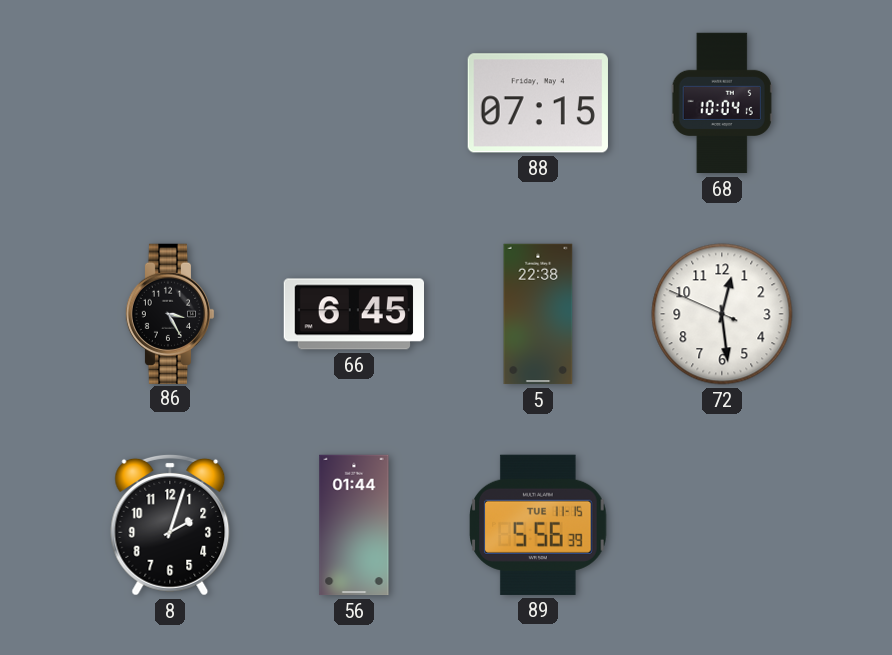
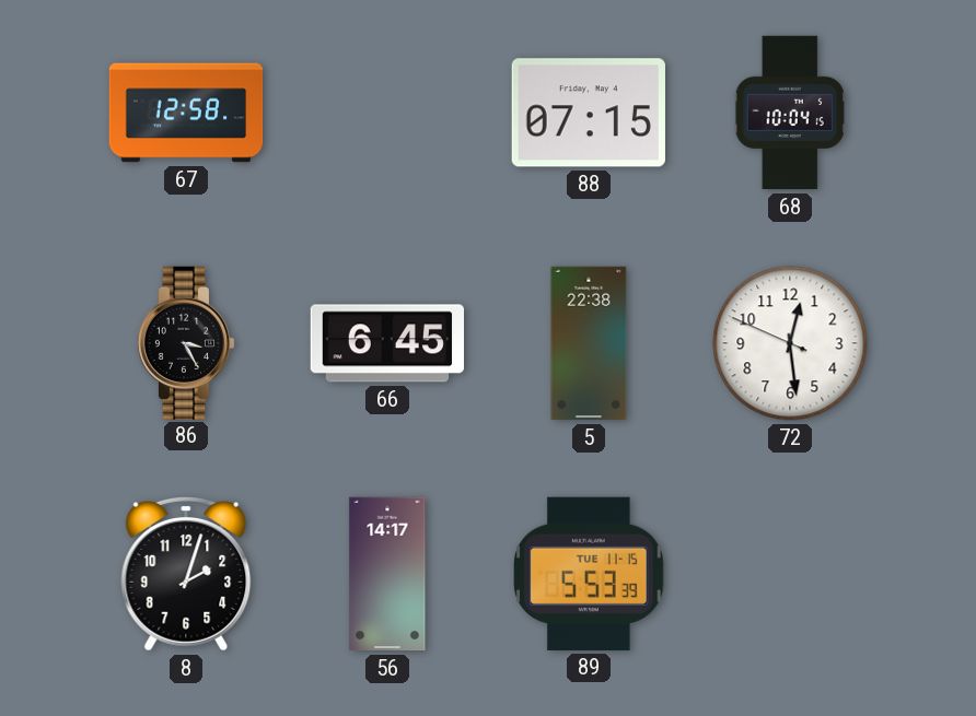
67: none -> 12:58
56: 01:44 -> 14:17
89: 5:56 -> 5:53
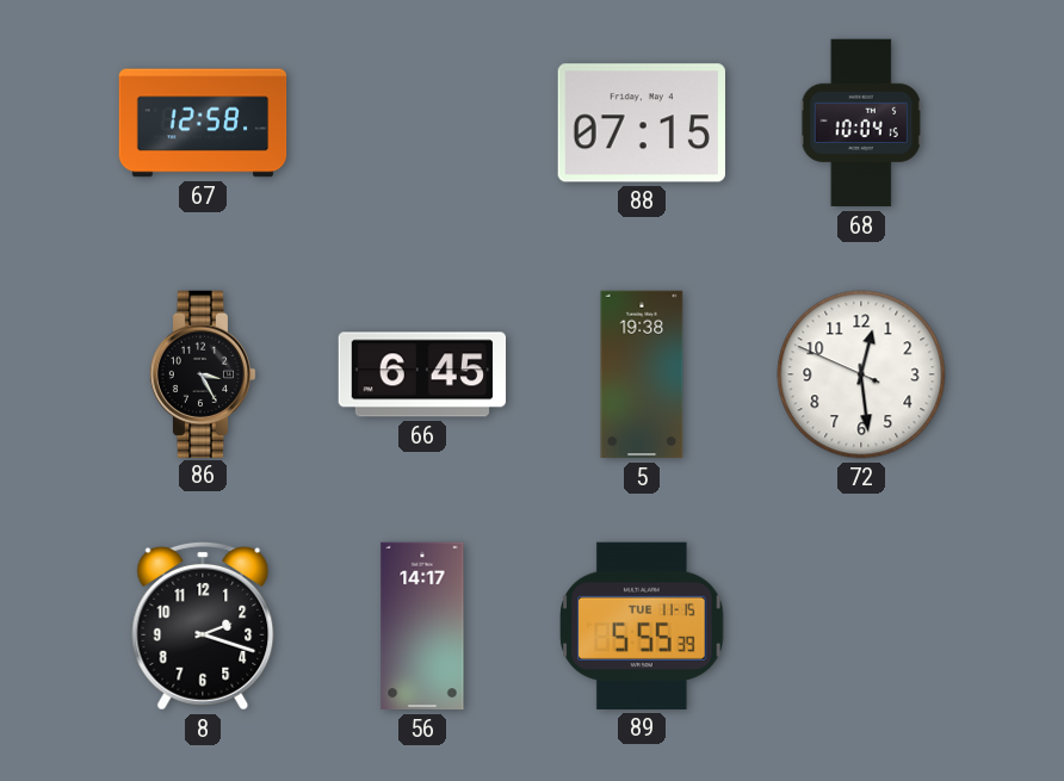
5: 22:38 -> 19:38
8: 2:03 -> 2:18
89: 5:53 -> 5:55
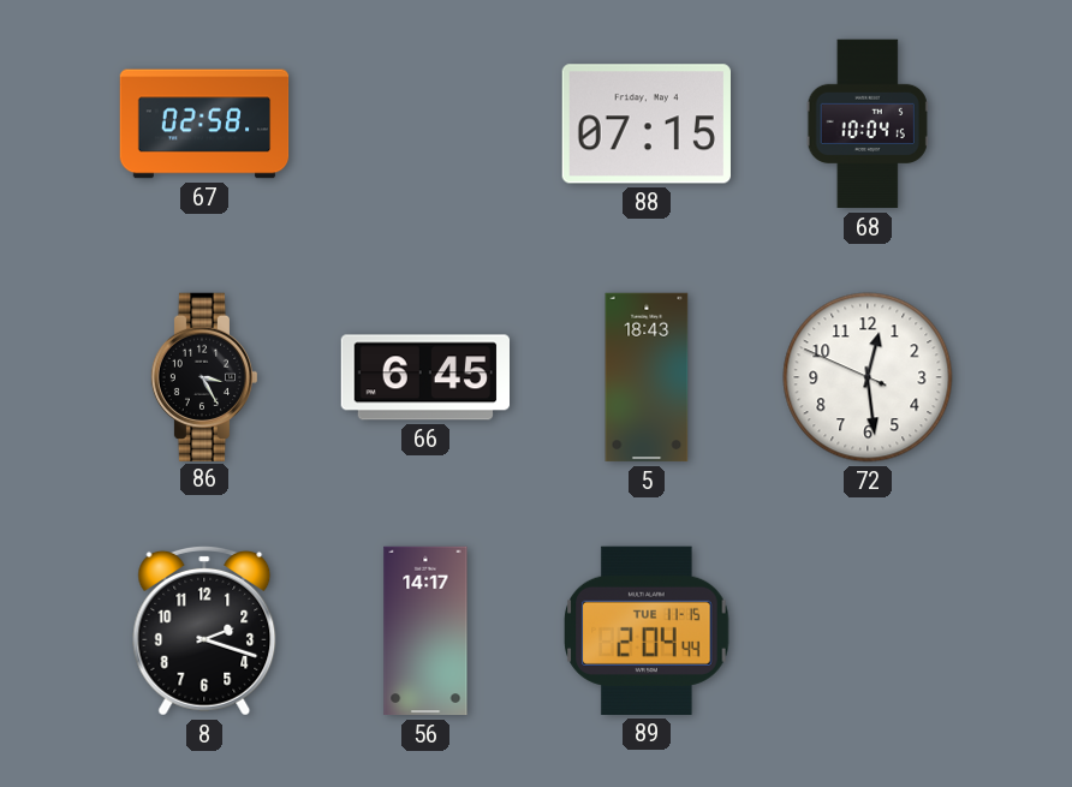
67: 12:58 -> 02:58
5: 19:38 -> 18:43
89: 5:55 -> 2:04
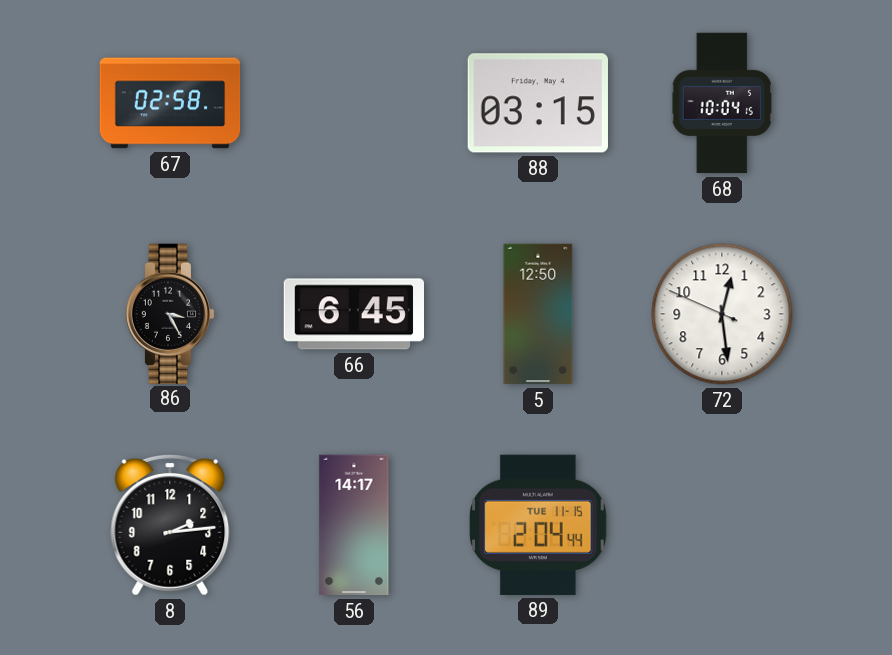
88: 07:15 -> 03:15
5: 18:43 -> 12:50
8: 2:18 -> 2:14
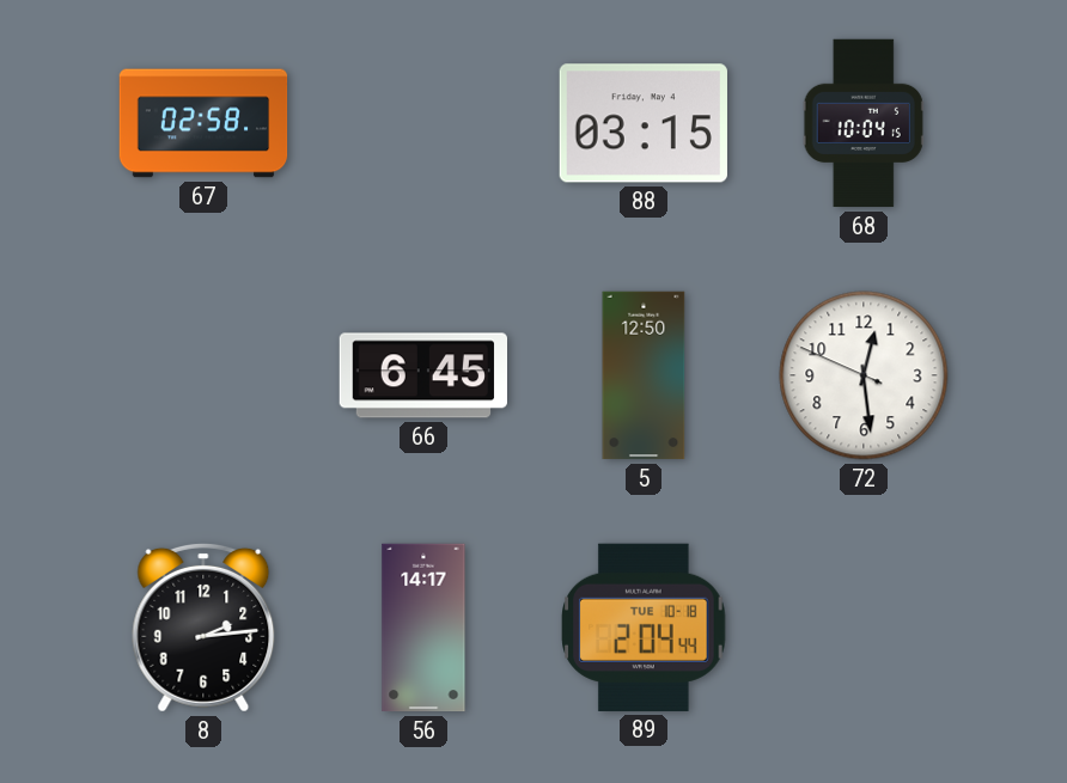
86: 3:25 -> none
89 date: TUE 11-15 -> TUE 10-18
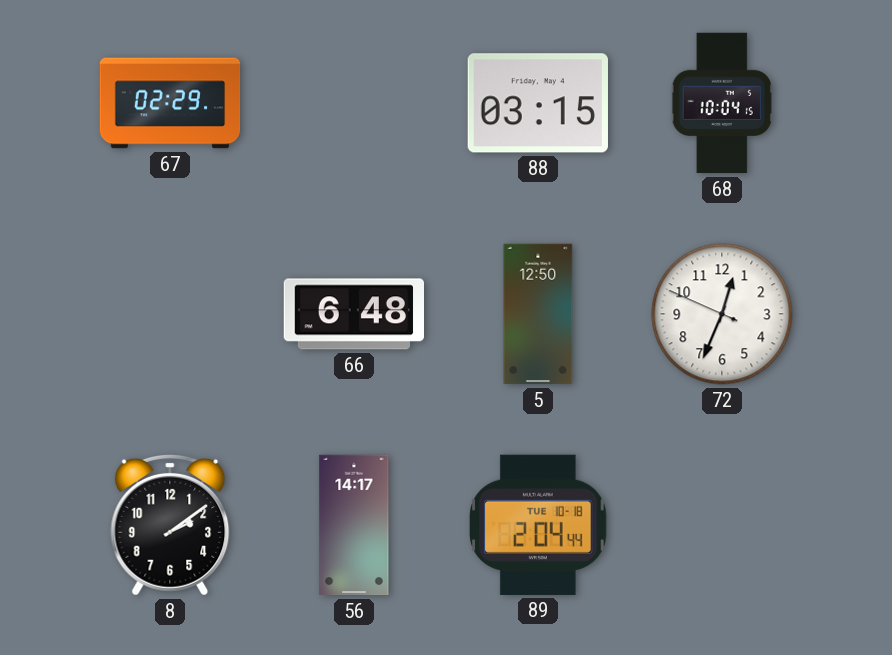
67: 02:58 -> 02:29
66: 6:45 -> 6:48
72: 12:28 -> 12:33
8: 2:14 -> 2:09
